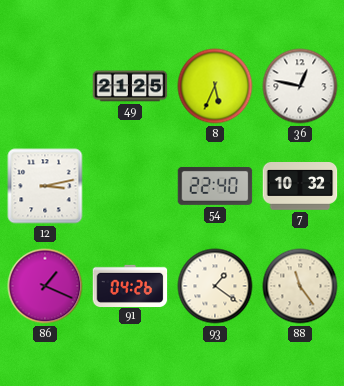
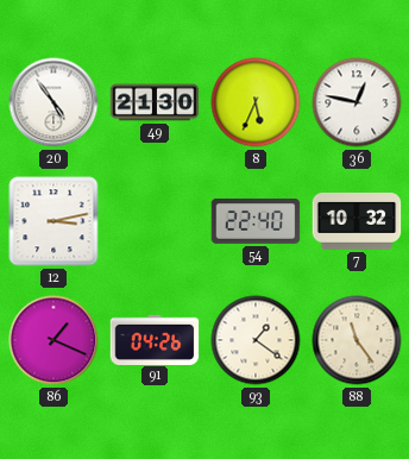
20: none -> 4:54
49: 21:25 -> 21:30
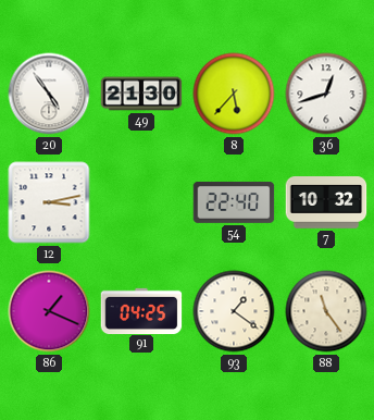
8: 5:34 -> 5:37
36: 12:47 -> 12:42
91: 04:26 -> 04:25
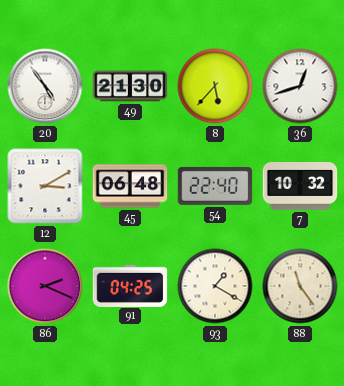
12: 3:13 -> 3:10
45: none -> 06:48
86: 1:19 -> 2:19
93: 1:21 -> 1:20
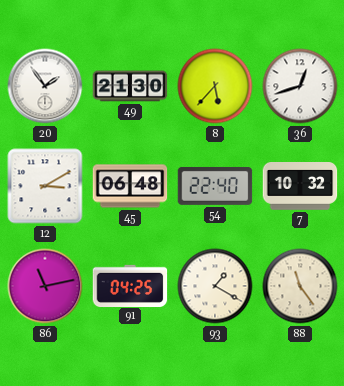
20: 4:54 -> 1:54
86: 2:19 -> 11:13
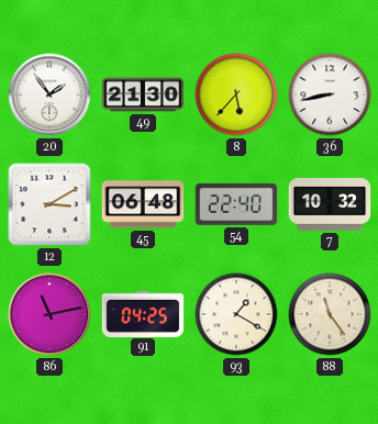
36: 12:42 -> 8:43
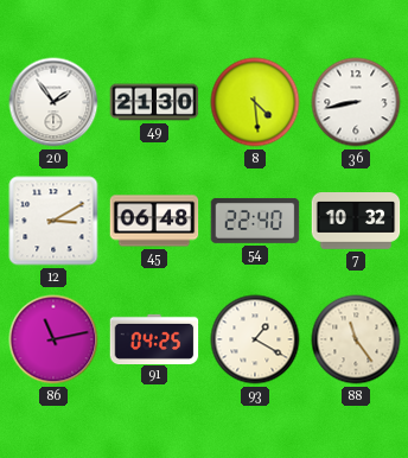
8: 5:37 -> 4:29
